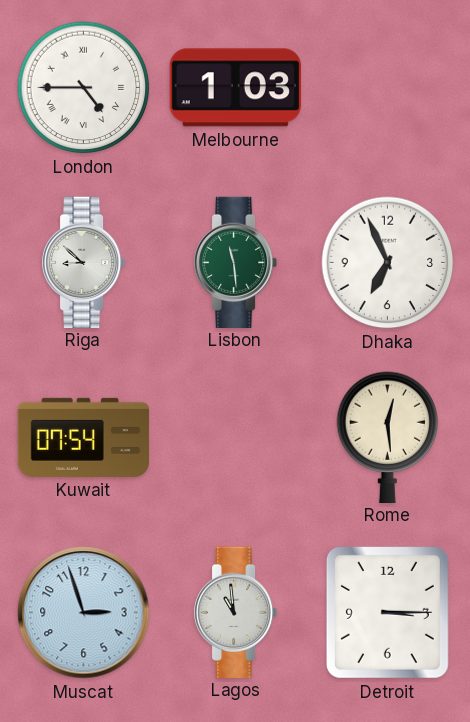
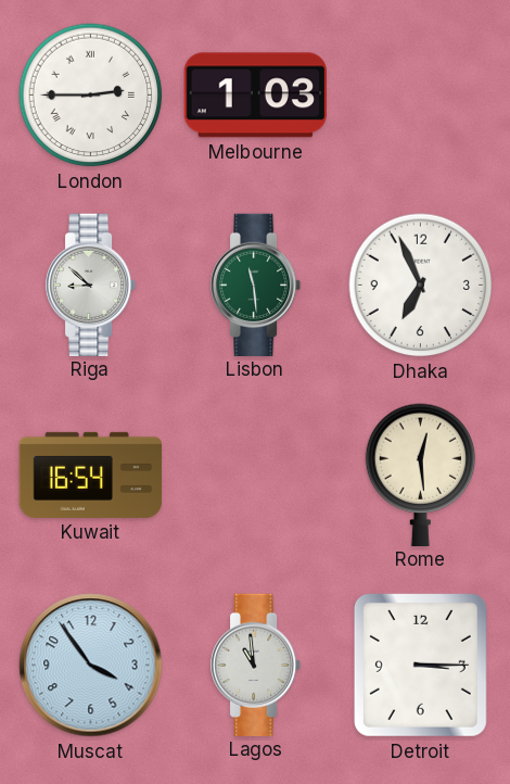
London: 4:45 -> 2:45
Kuwait: 07:54 -> 16:54
Muscat: 2:57 -> 3:54
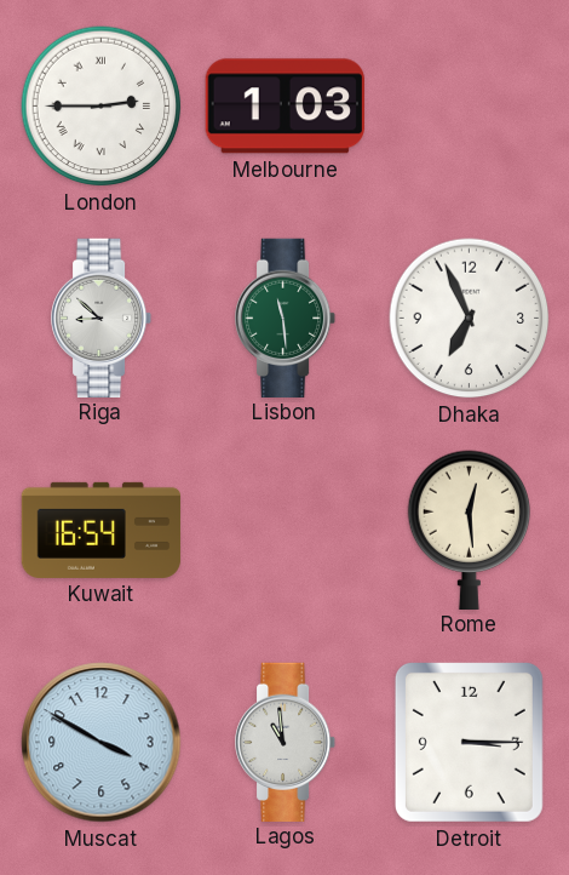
Muscat: 3:54 -> 3:50
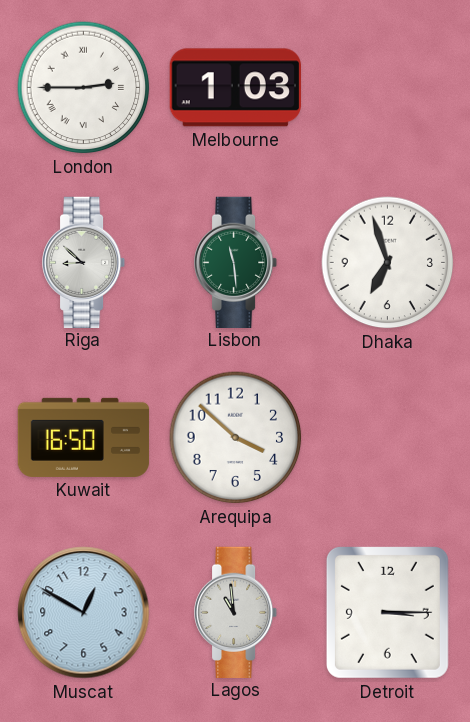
Dhaka: 6:56 -> 6:57
Kuwait: 16:54 -> 16:50
Arequipa: none -> 3:52
Rome: 12:29 -> none
Muscat: 3:50 -> 12:50
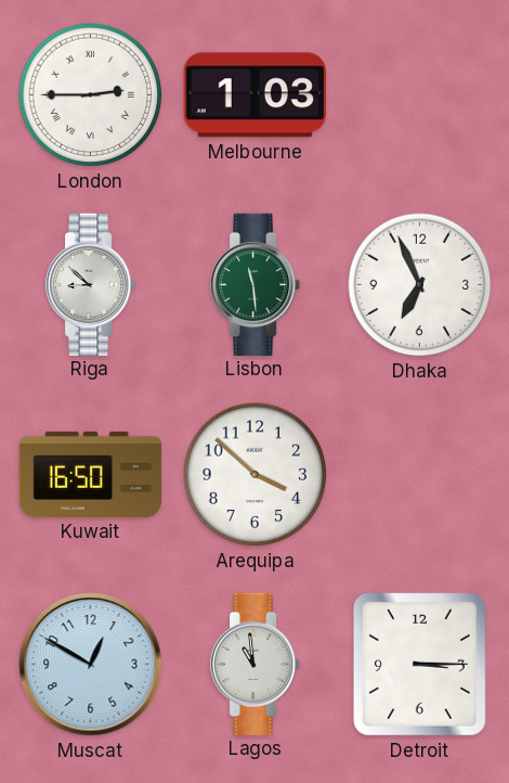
Dhaka: 6:57 -> 6:56
